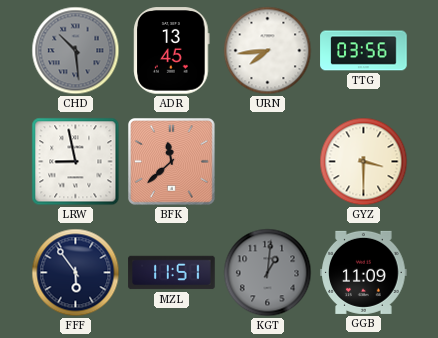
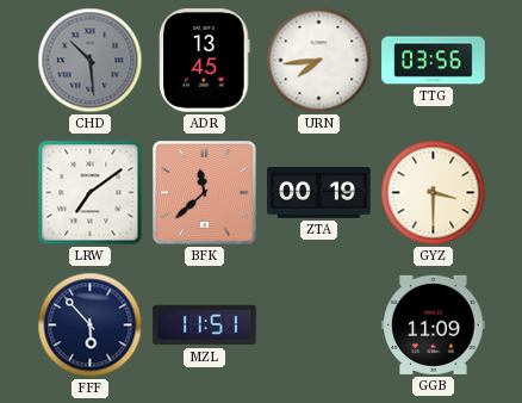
LRW: 8:58 -> 7:09
ZTA: none -> 00:19
FFF: 5:54 -> 5:53
KGT: 1:01 -> none
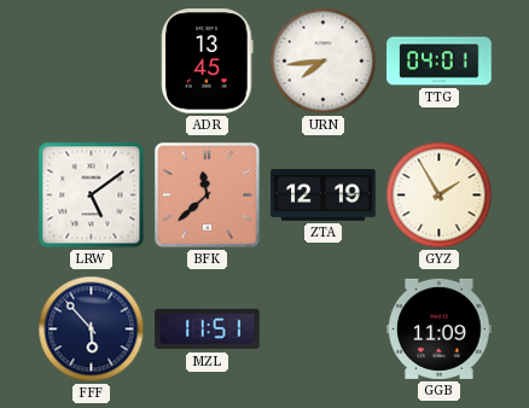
CHD: 10:29 -> none
TTG: 03:56 -> 04:01
LRW: 7:09 -> 5:09
ZTA: 00:19 -> 12:19
GYZ: 3:30 -> 1:55
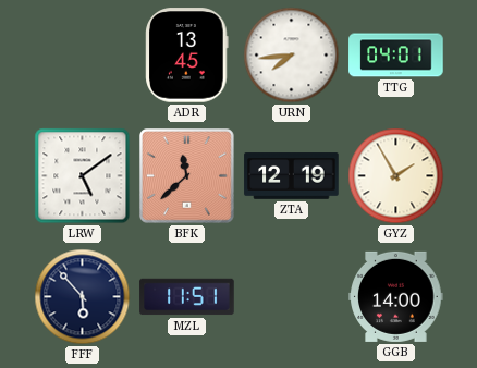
GGB: 11:09 -> 14:00
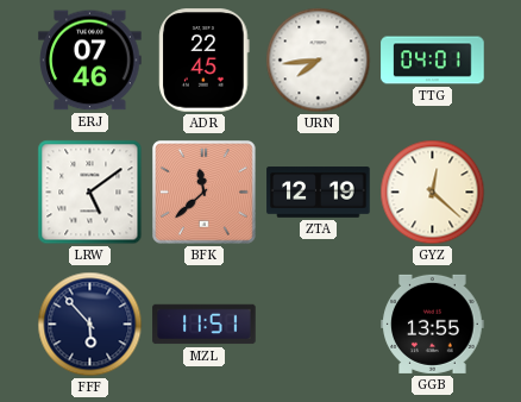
ERJ: none -> 07:46
ADR: 13:45 -> 22:45
GYZ: 1:55 -> 12:22
GGB: 14:00 -> 13:55
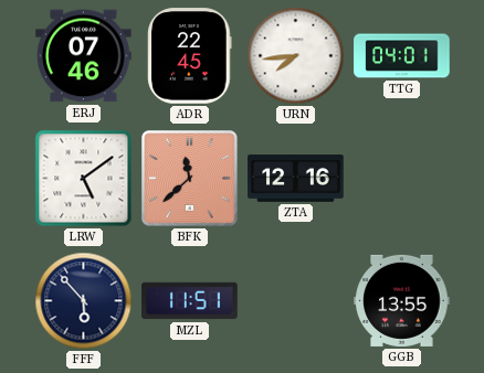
ZTA: 12:19 -> 12:16
GYZ: 12:22 -> none
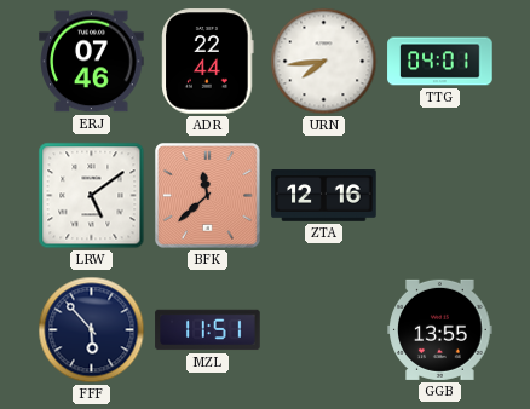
ADR: 22:45 -> 22:44
